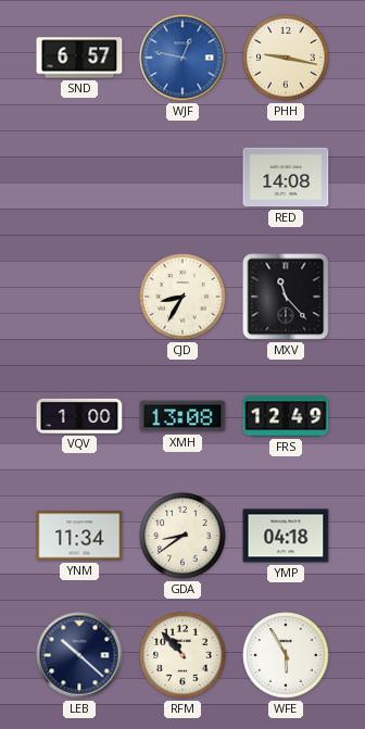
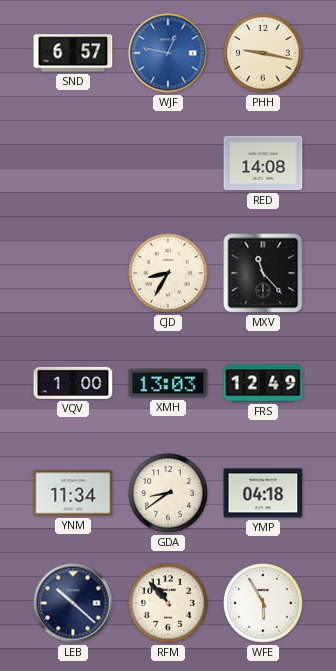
XMH: 13:08 -> 13:03
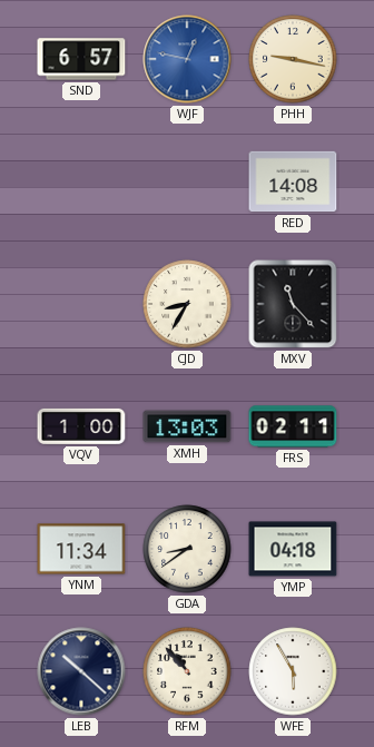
FRS: 12:49 -> 02:11
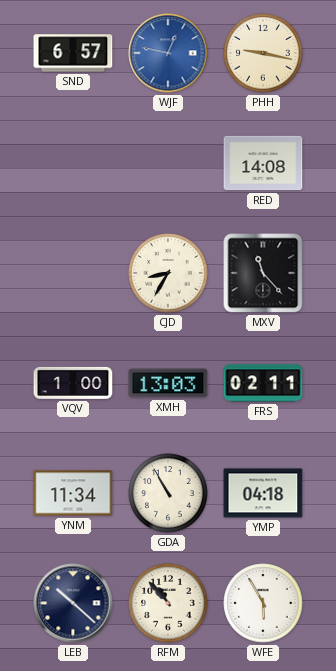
GDA: 8:39 -> 10:55
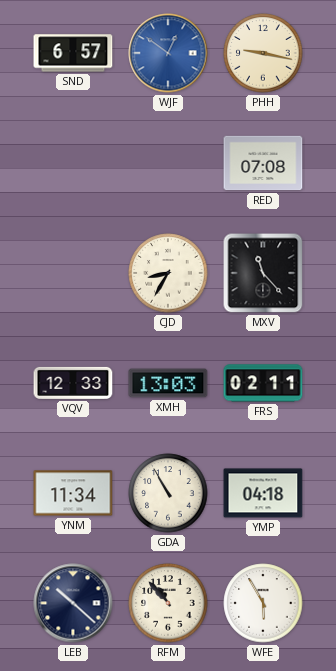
WJF: 12:47 -> 12:51
RED: 14:08 -> 07:08
VQV: 1:00 -> 12:33
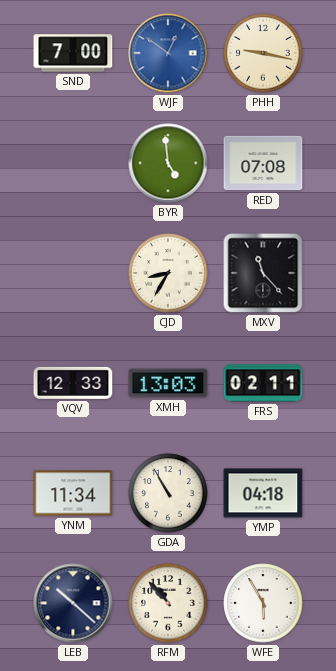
SND: 6:57 -> 7:00
BYR: none -> 4:59
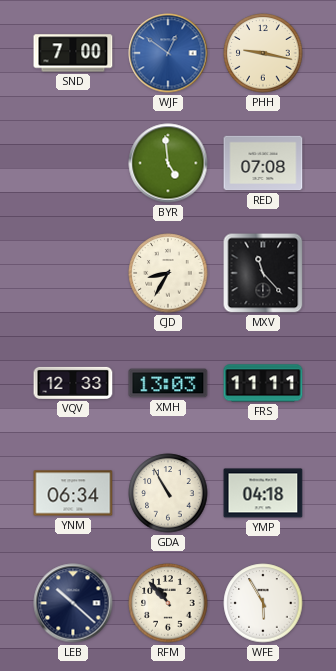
FRS: 02:11 -> 11:11
YNM: 11:34 -> 06:34
